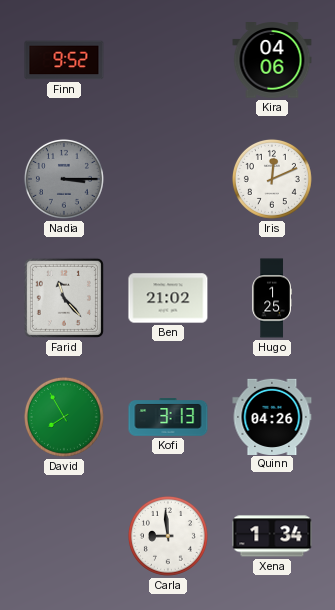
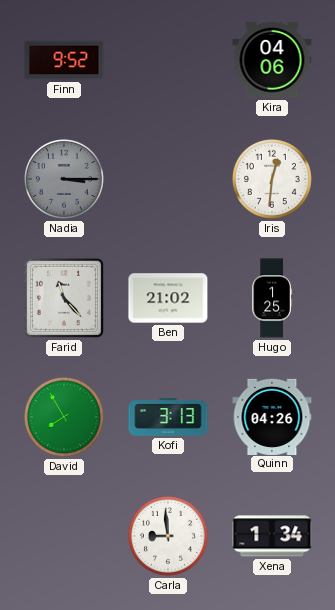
Iris: 12:11 -> 12:31
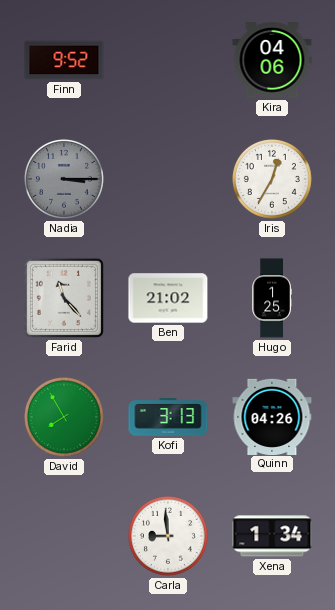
Iris: 12:31 -> 12:35
